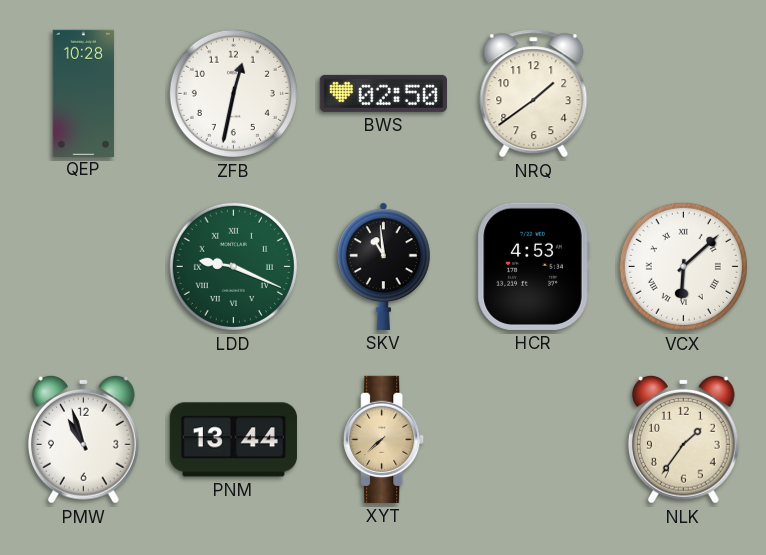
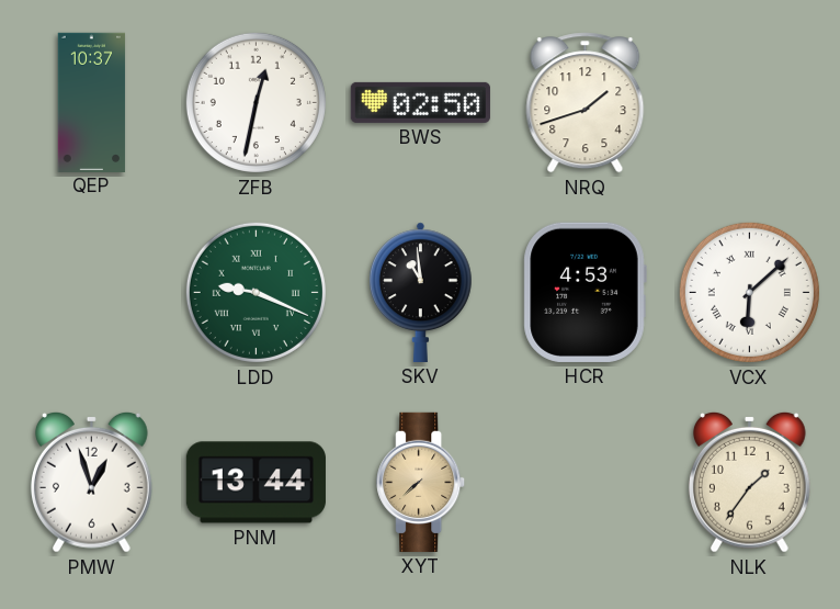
QEP: 10:28 -> 10:37
NRQ: 1:39 -> 1:42
PMW: 10:57 -> 12:57
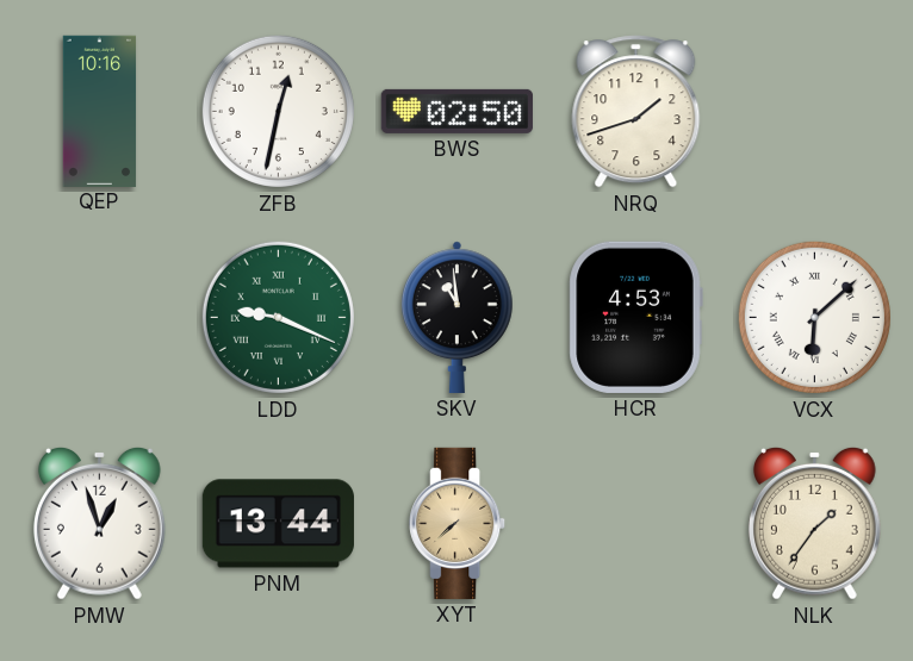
QEP: 10:37 -> 10:16
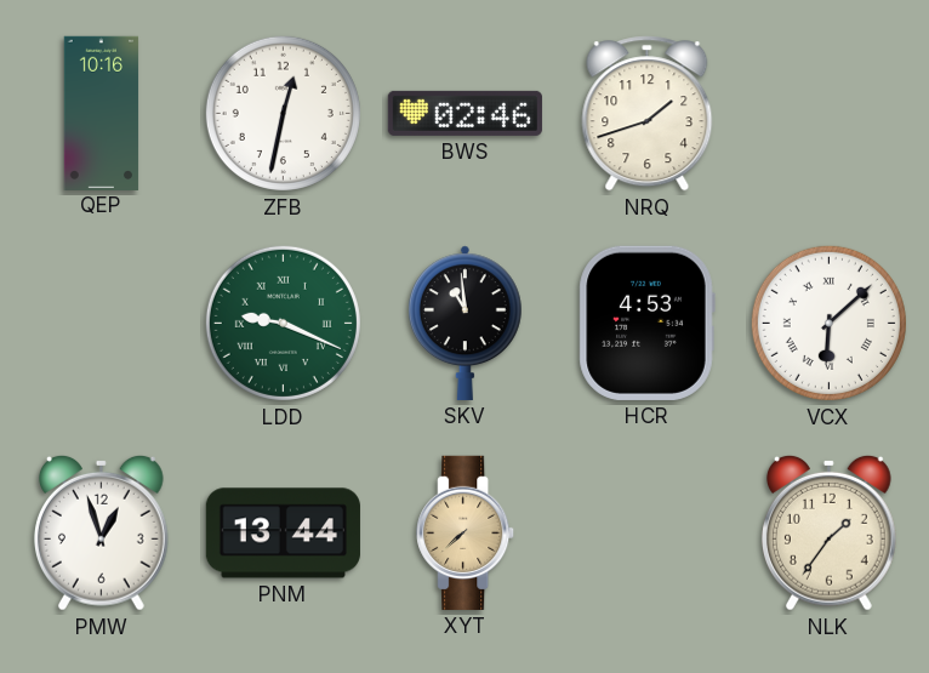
BWS: 02:50 -> 02:46
